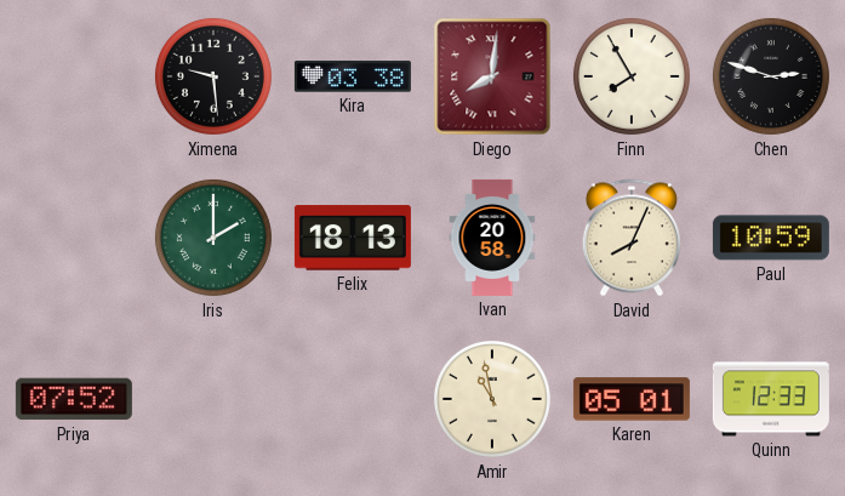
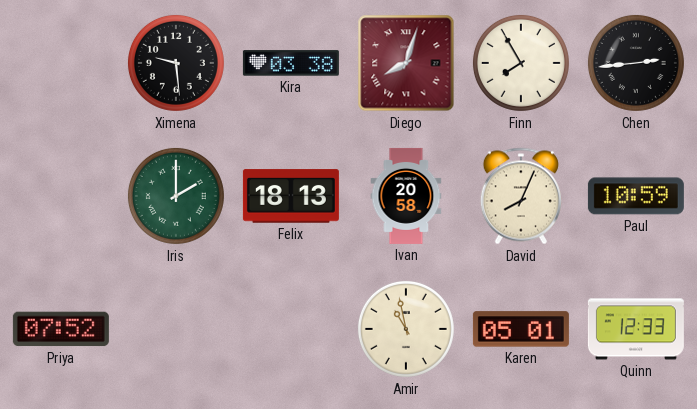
Diego: 8:01 -> 8:03
Chen: 2:48 -> 2:44
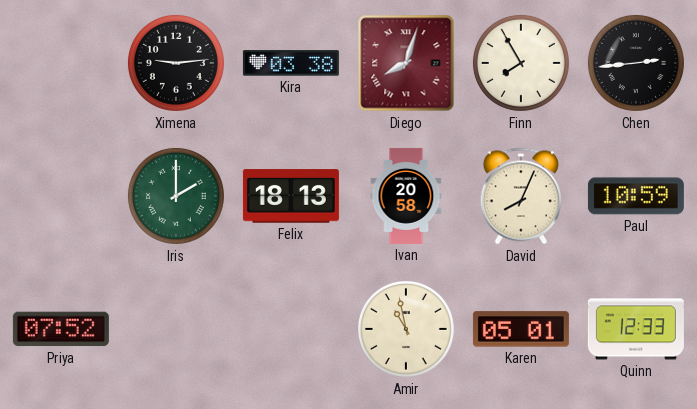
Ximena: 9:29 -> 9:14
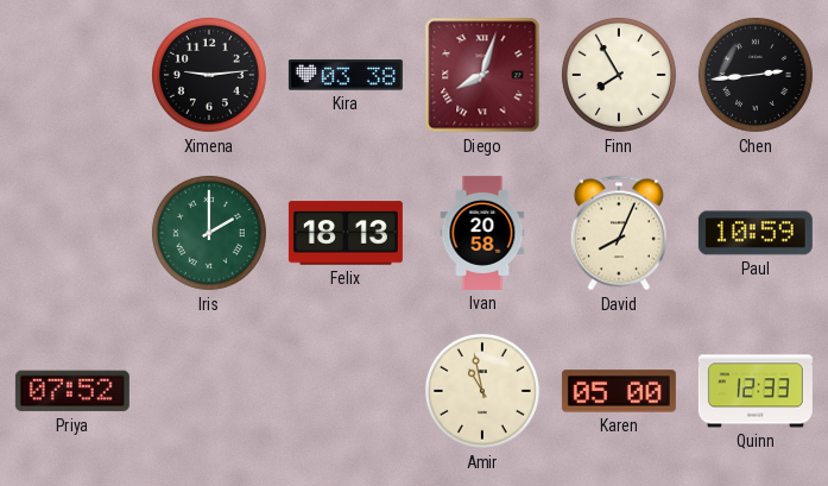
Karen: 05:01 -> 05:00
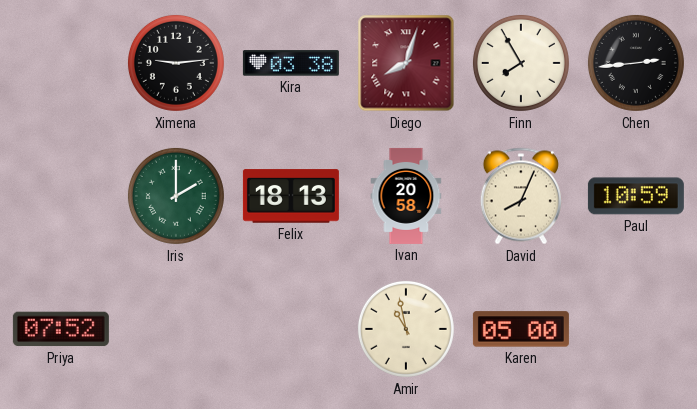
Quinn: 12:33 -> none
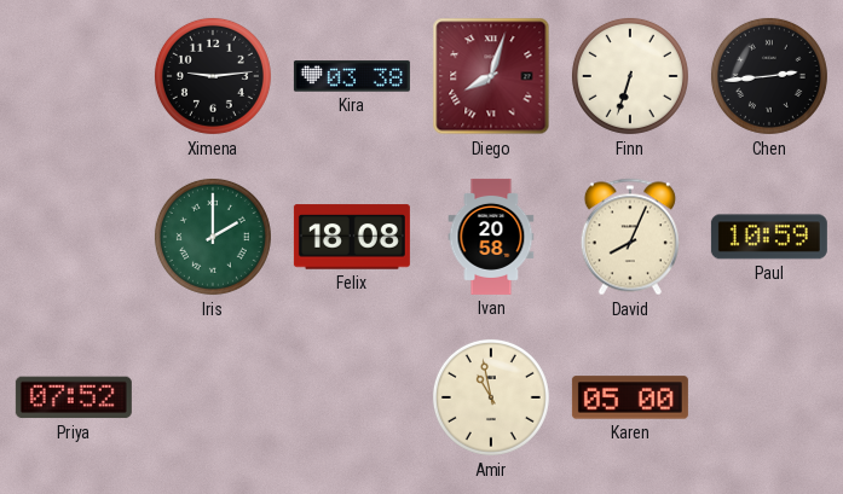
Finn: 7:55 -> 6:33
Felix: 18:13 -> 18:08
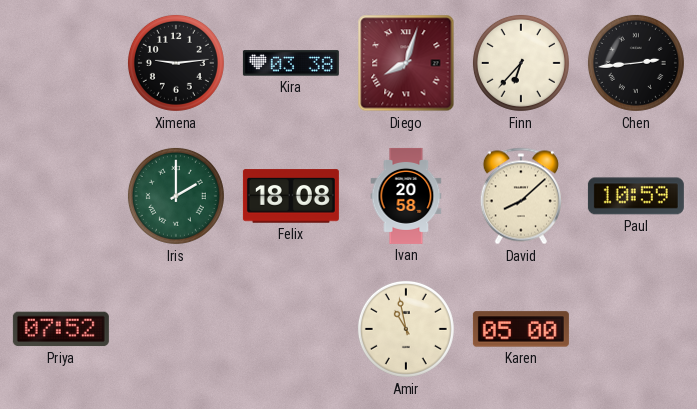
Finn: 6:33 -> 6:37
David: 8:04 -> 8:08
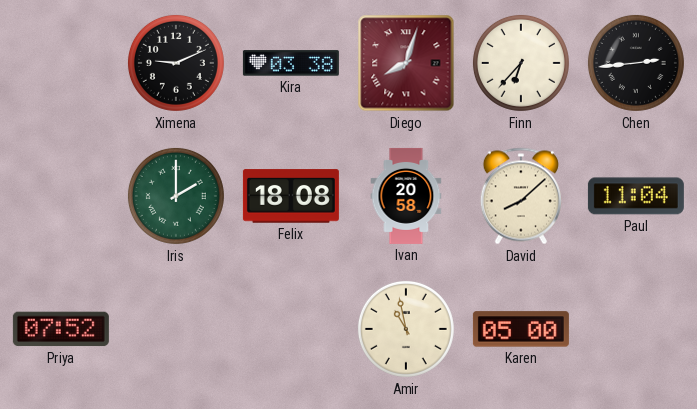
Ximena: 9:14 -> 9:11
Paul: 10:59 -> 11:04
